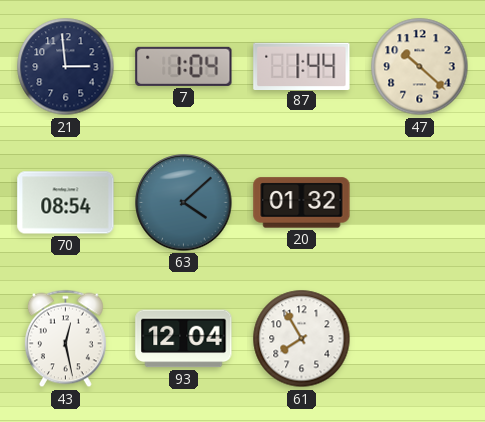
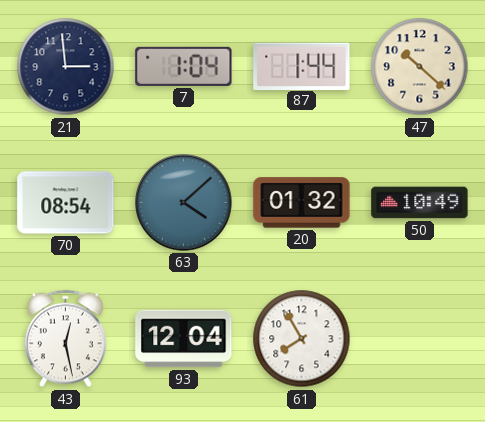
50: none -> 10:49
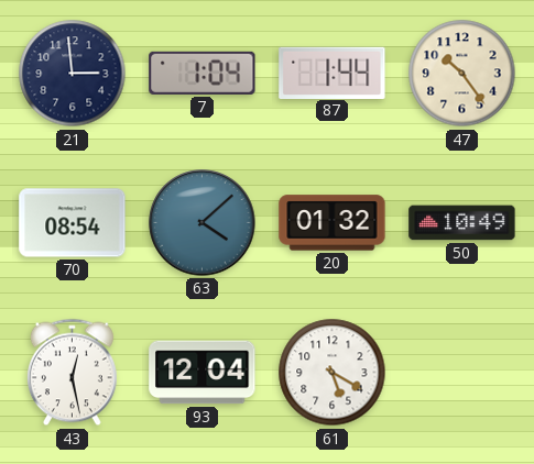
47: 10:22 -> 10:24
61: 7:55 -> 5:20
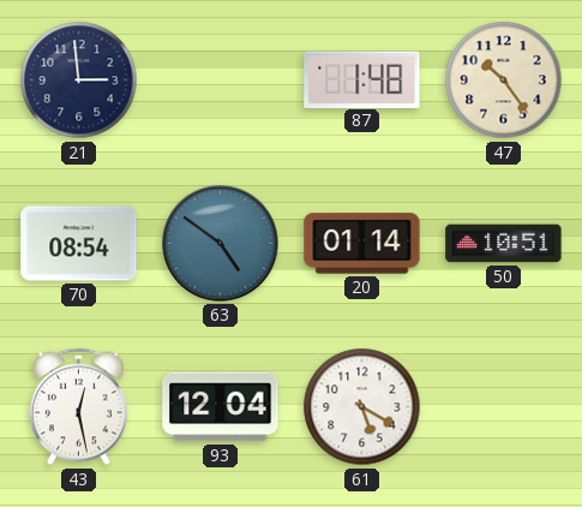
7: 1:04 -> none
87: 1:44 -> 1:48
63: 4:08 -> 4:51
20: 01:32 -> 01:14
50: 10:49 -> 10:51
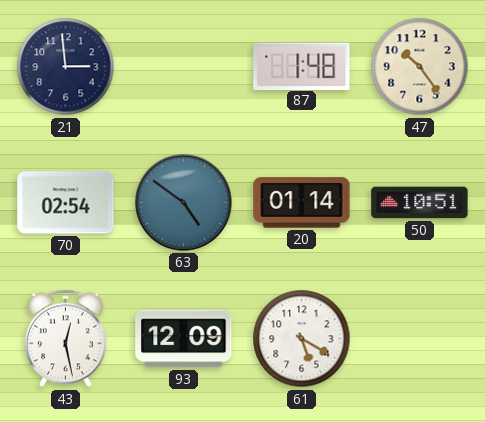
70: 08:54 -> 02:54
93: 12:04 -> 12:09
